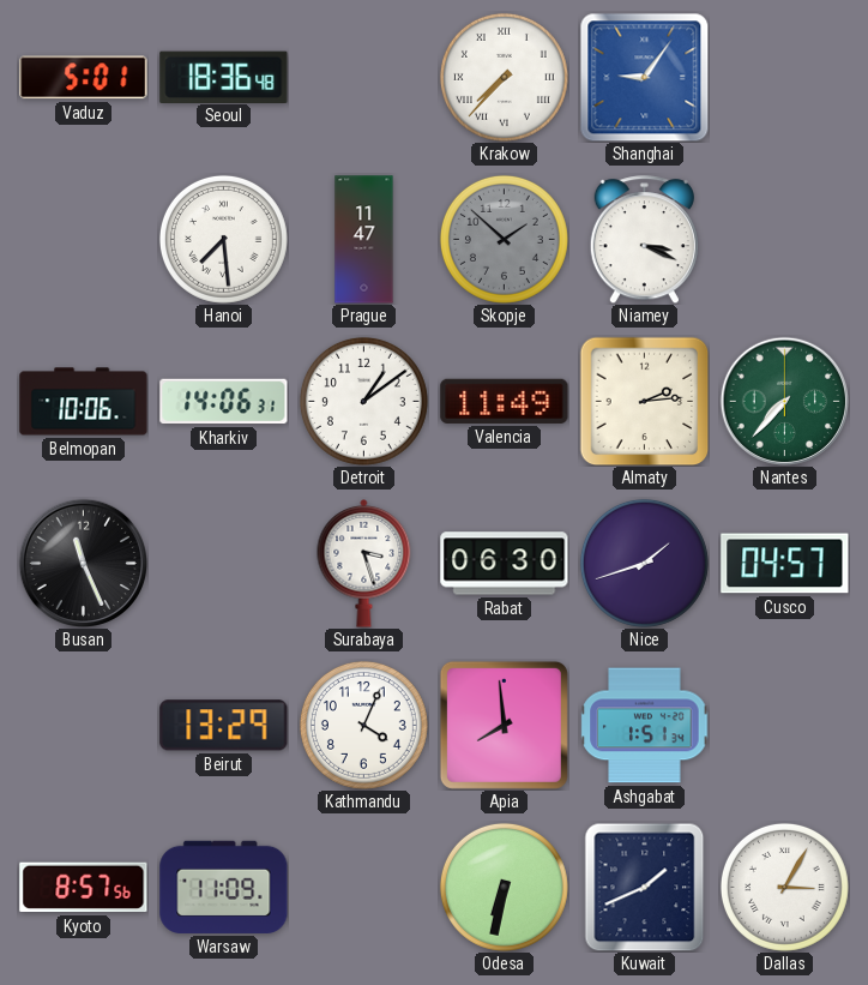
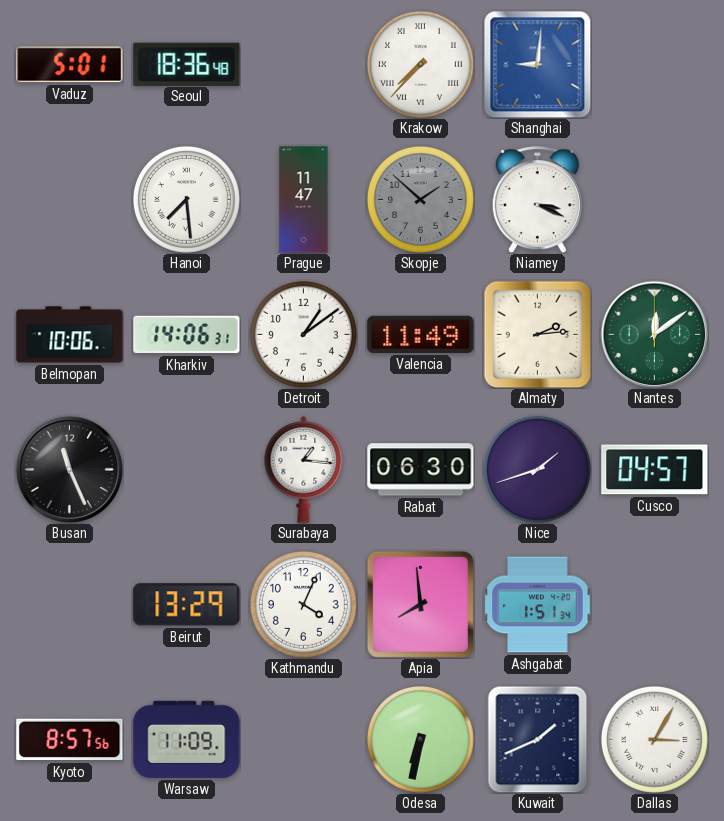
Shanghai: 9:06 -> 9:01
Nantes: 7:37 -> 12:09
Surabaya: 3:27 -> 1:16
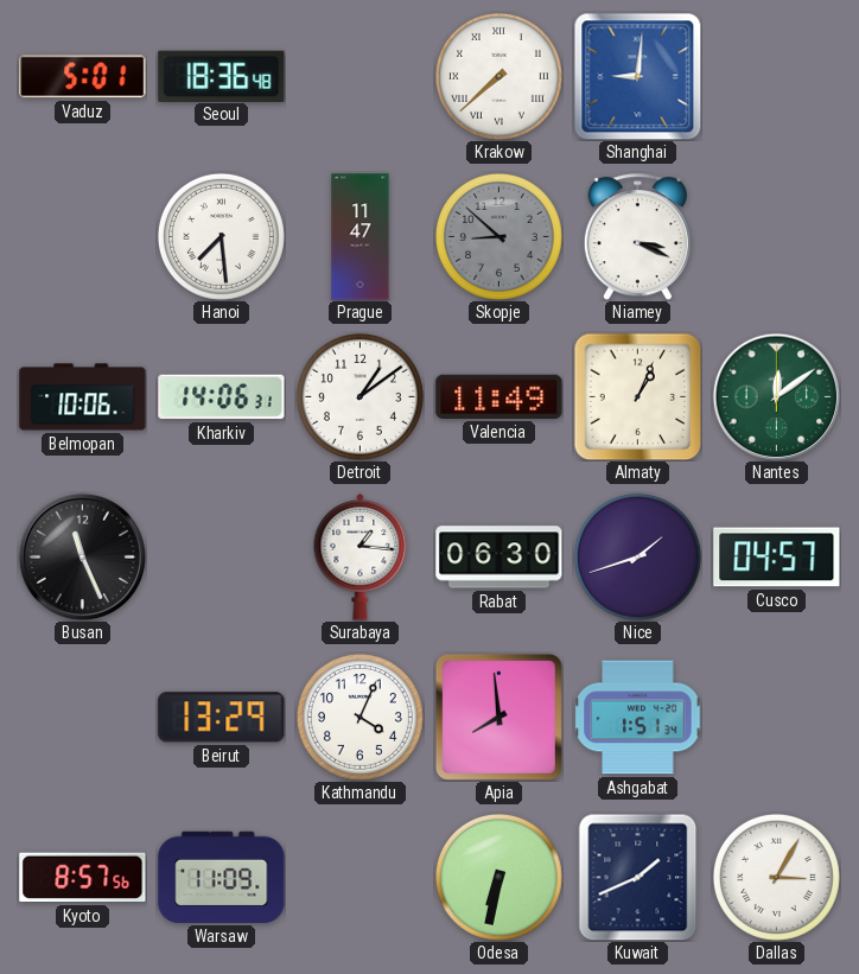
Krakow: 7:37 -> 7:38
Skopje: 1:52 -> 8:52
Almaty: 2:14 -> 1:04
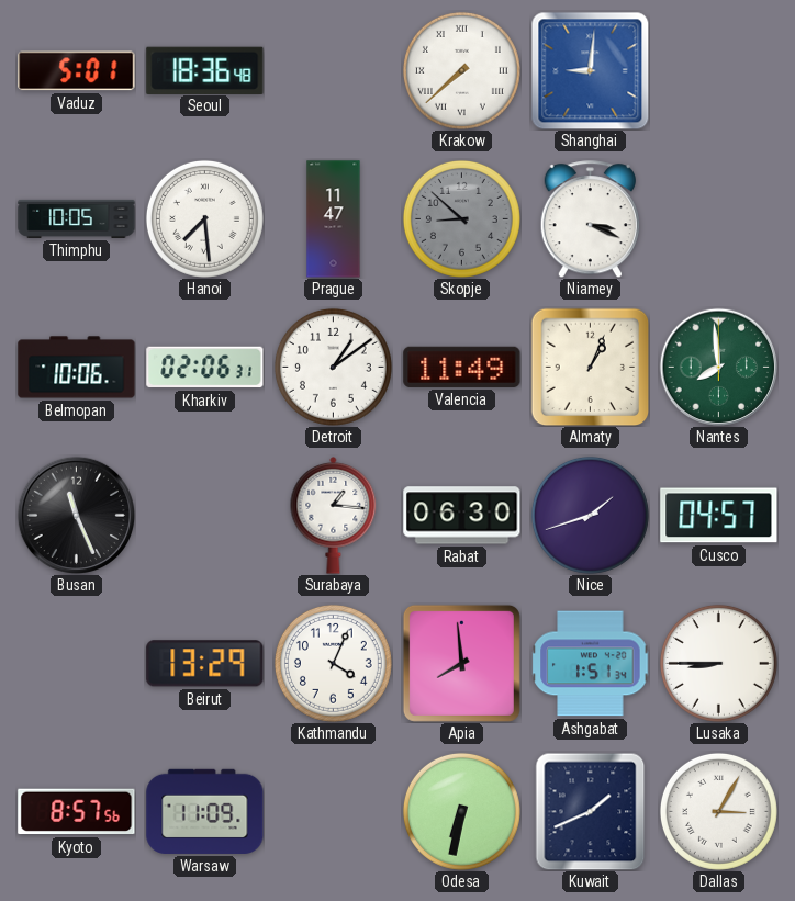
Thimphu: none -> 10:05
Kharkiv: 14:06 -> 02:06
Nantes: 12:09 -> 7:59
Lusaka: none -> 8:45
